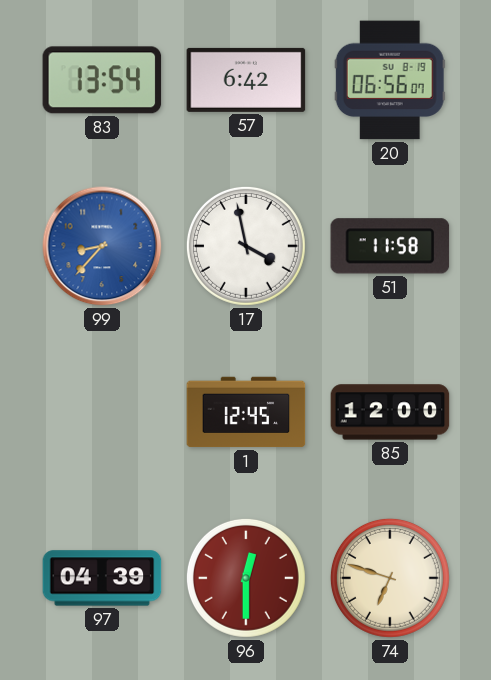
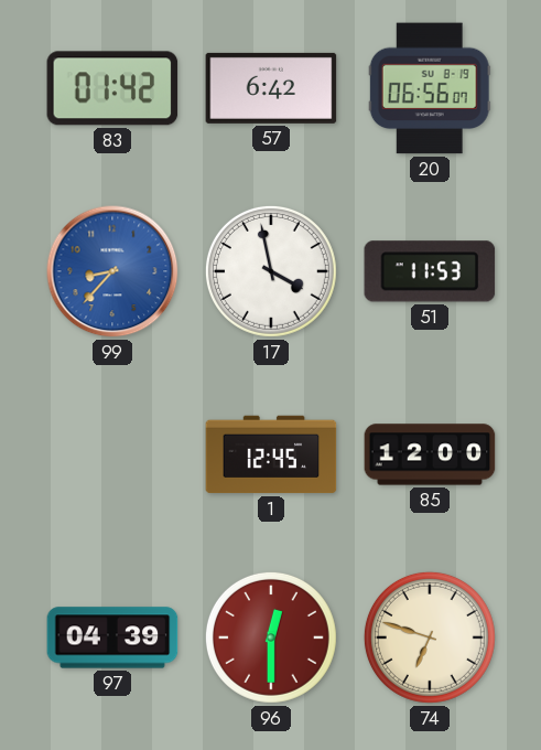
83: 13:54 -> 01:42
51: 11:58 -> 11:53
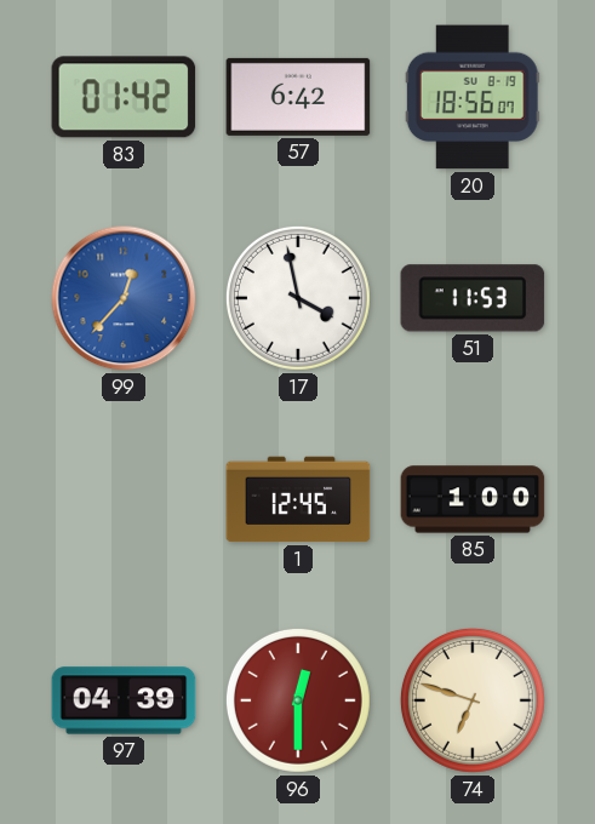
20: 06:56 -> 18:56
99: 8:37 -> 12:37
85: 12:00 -> 1:00
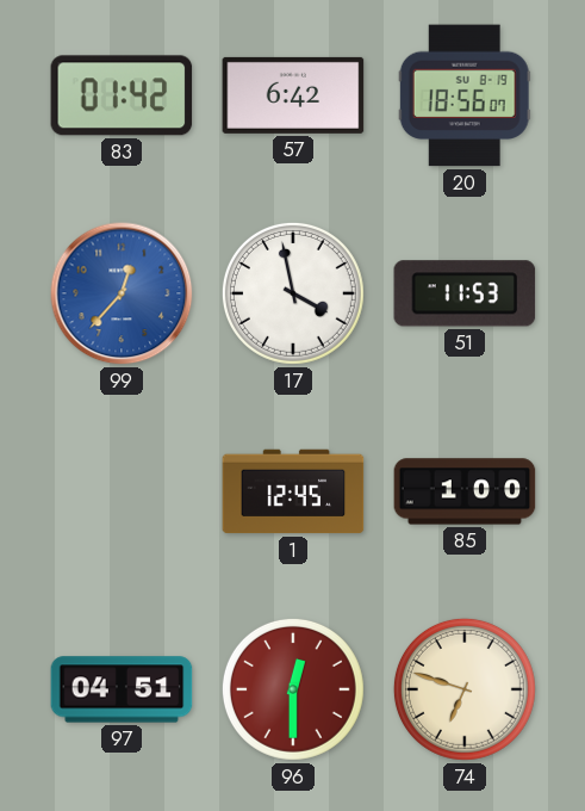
97: 04:39 -> 04:51
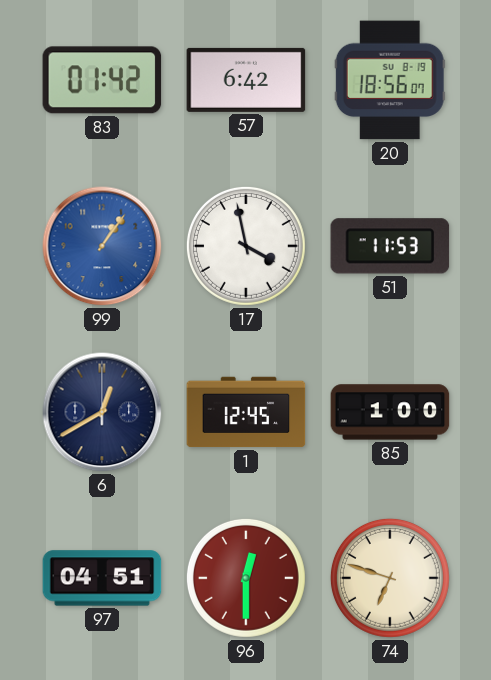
99: 12:37 -> 1:06
6: none -> 12:40
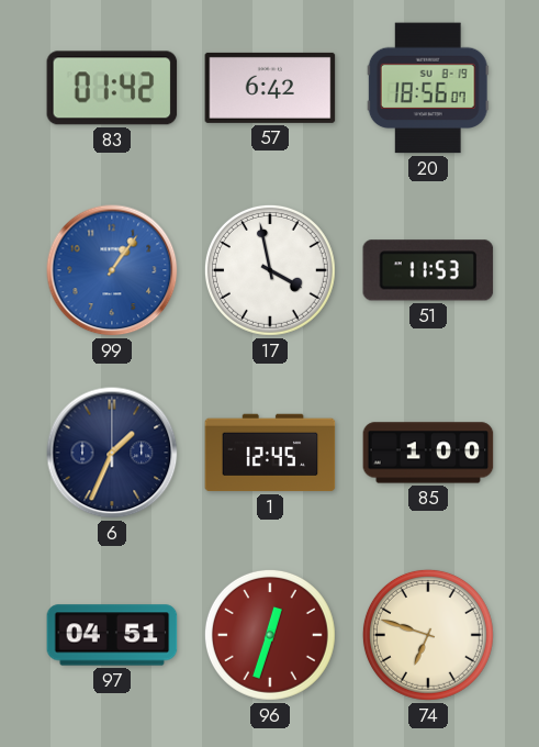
6: 12:40 -> 1:34
96: 12:30 -> 12:33
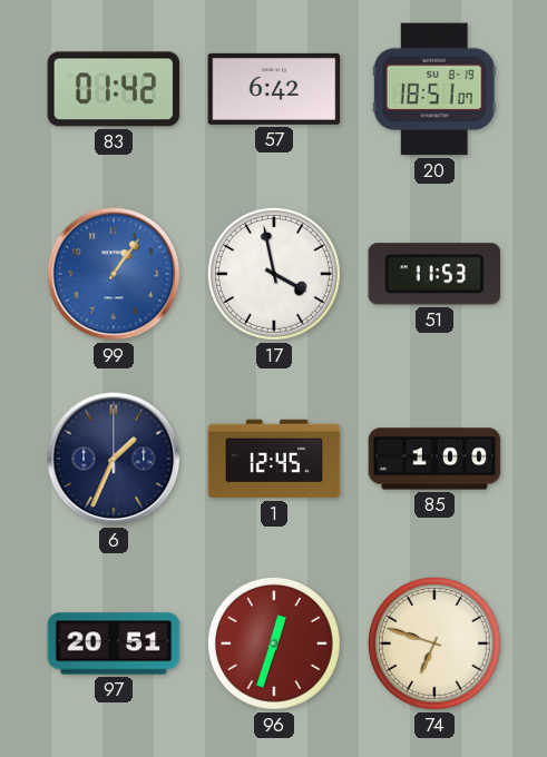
20: 18:56 -> 18:51
97: 04:51 -> 20:51
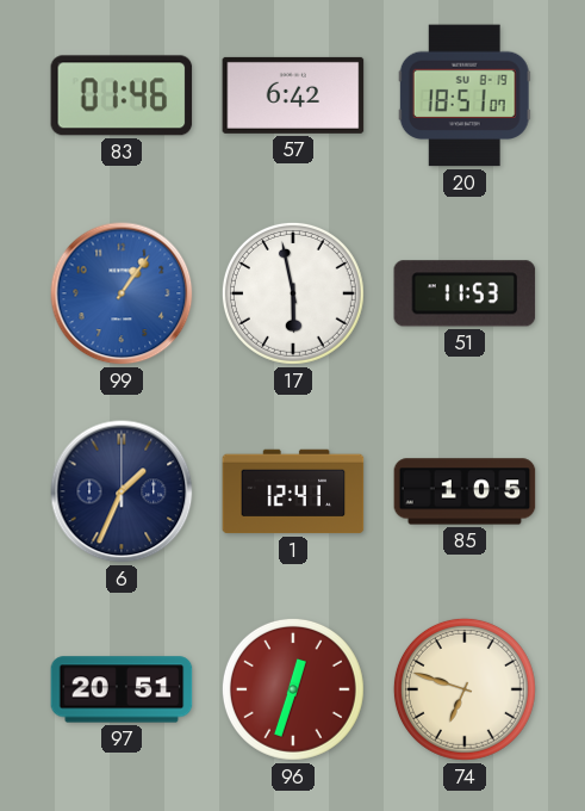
83: 01:42 -> 01:46
17: 3:58 -> 5:58
1: 12:45 -> 12:41
85: 1:00 -> 1:05
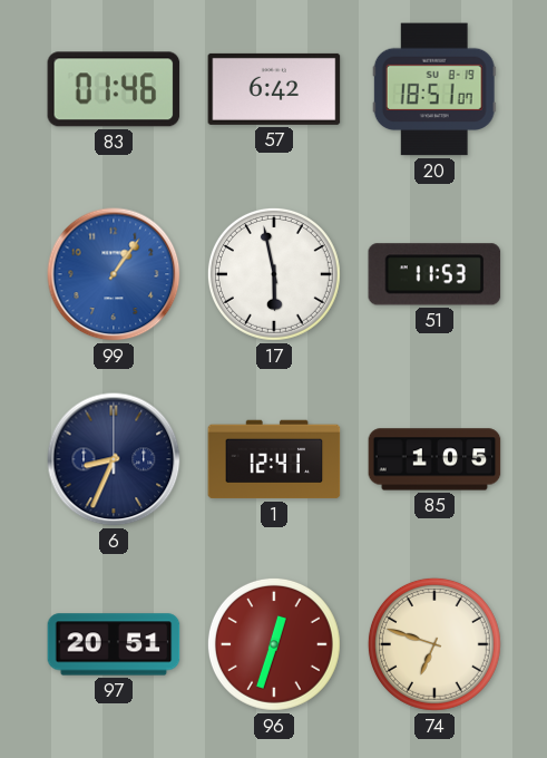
6: 1:34 -> 8:34
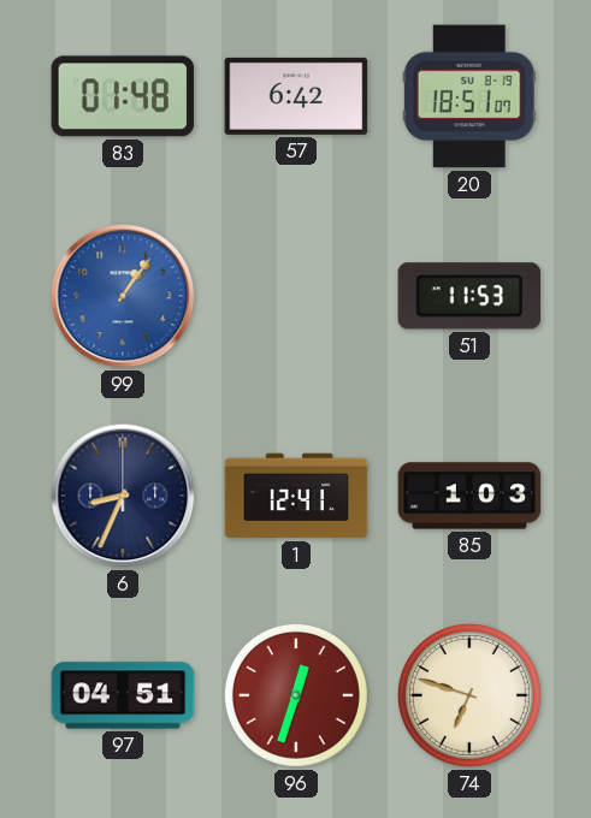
83: 01:46 -> 01:48
17: 5:58 -> none
85: 1:05 -> 1:03
97: 20:51 -> 04:51
